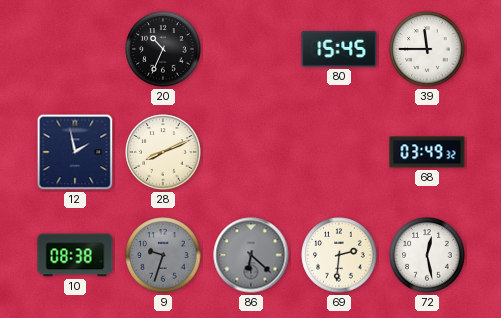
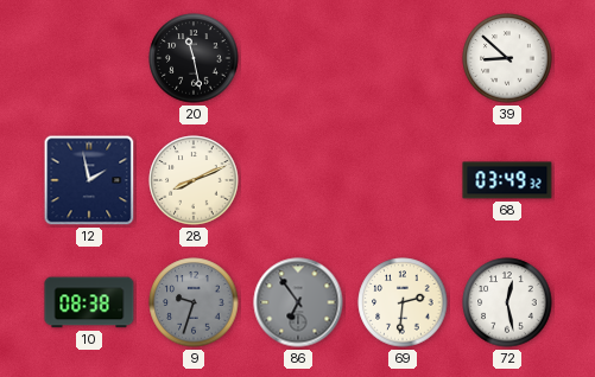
20: 10:34 -> 11:28
80: 15:45 -> none
39: 11:45 -> 8:52
86: 6:22 -> 6:54
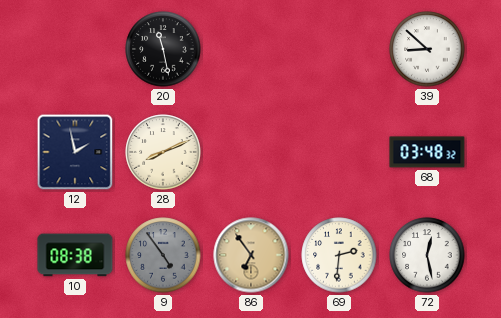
68: 03:49 -> 03:48
9: 9:33 -> 4:54
86 dial: grey -> champagne
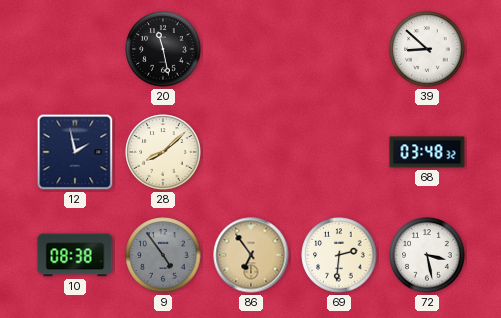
28: 8:11 -> 8:08
72: 12:28 -> 3:28
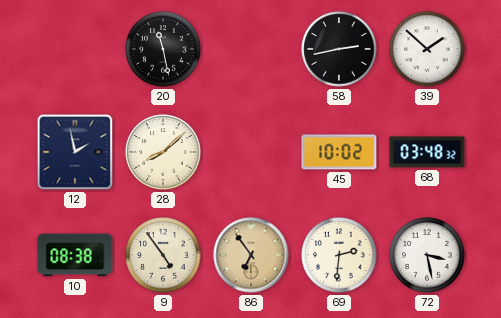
58: none -> 2:43
39: 8:52 -> 1:52
45: none -> 10:02
9 dial: grey -> cream
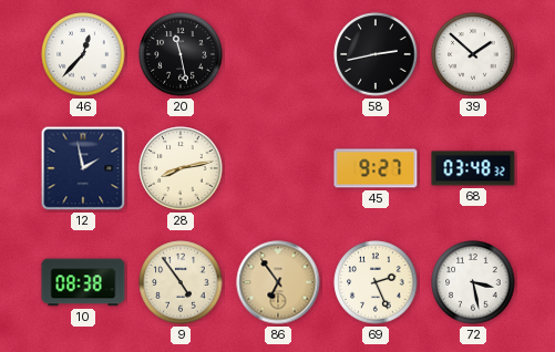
46: none -> 12:37
28: 8:08 -> 8:13
45: 10:02 -> 9:27
69: 2:31 -> 2:26
